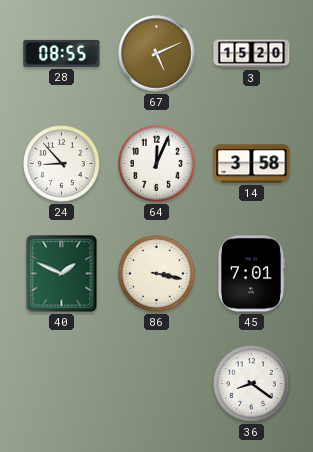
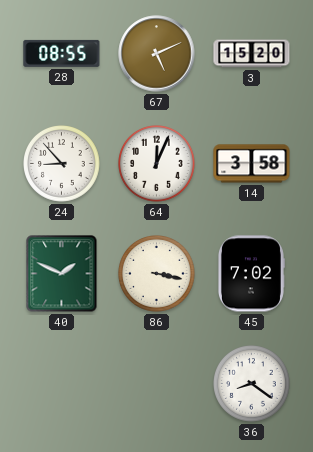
45: 7:01 -> 7:02
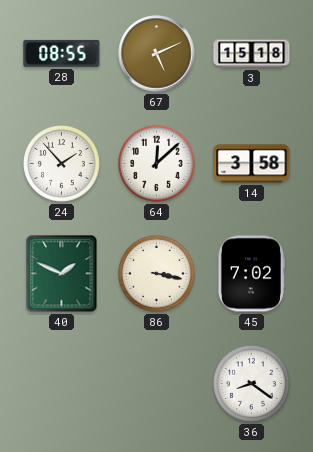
3: 15:20 -> 15:18
24: 8:53 -> 1:53
64: 12:04 -> 12:08
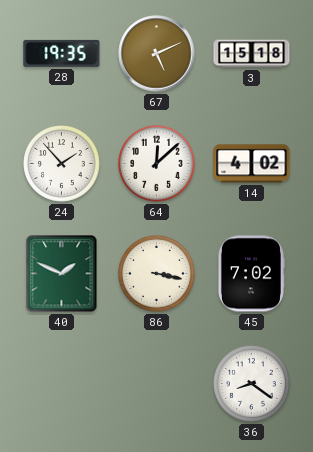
28: 08:55 -> 19:35
14: 3:58 -> 4:02
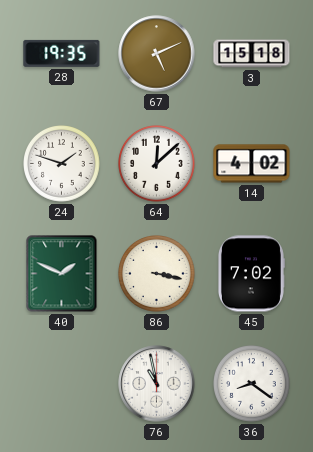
24: 1:53 -> 1:48
76: none -> 10:58
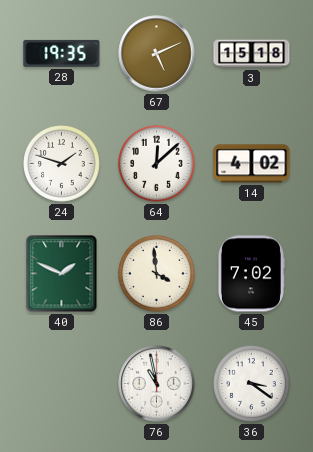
86: 3:17 -> 3:59
36: 8:21 -> 3:21
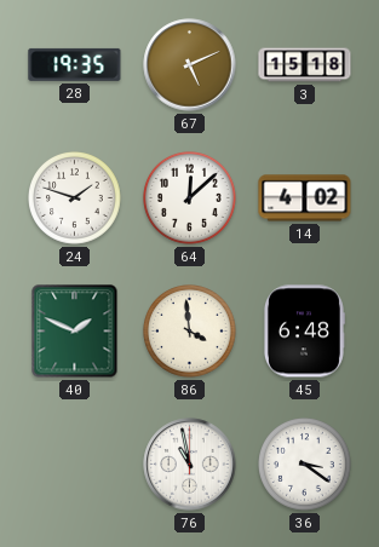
45: 7:02 -> 6:48
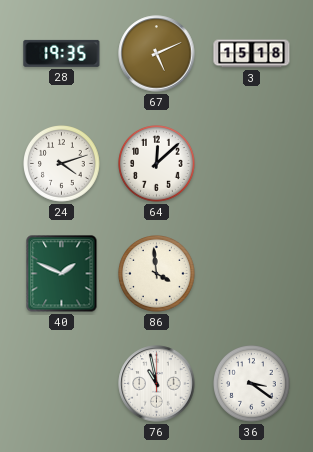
24: 1:48 -> 4:12
14: 4:02 -> none
45: 6:48 -> none
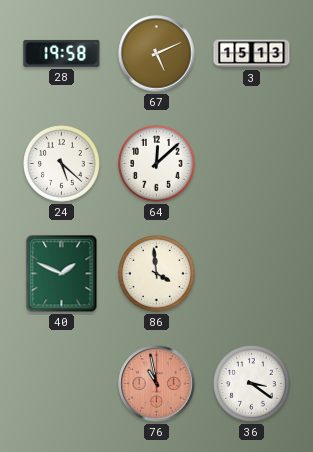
28: 19:35 -> 19:58
3: 15:18 -> 15:13
24: 4:12 -> 5:22
76 dial: white -> salmon
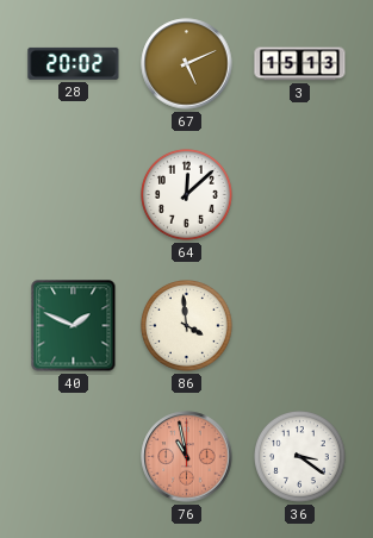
28: 19:58 -> 20:02
24: 5:22 -> none
